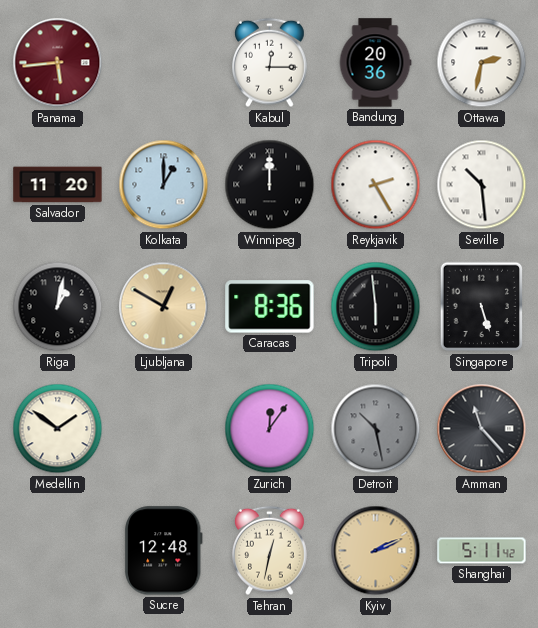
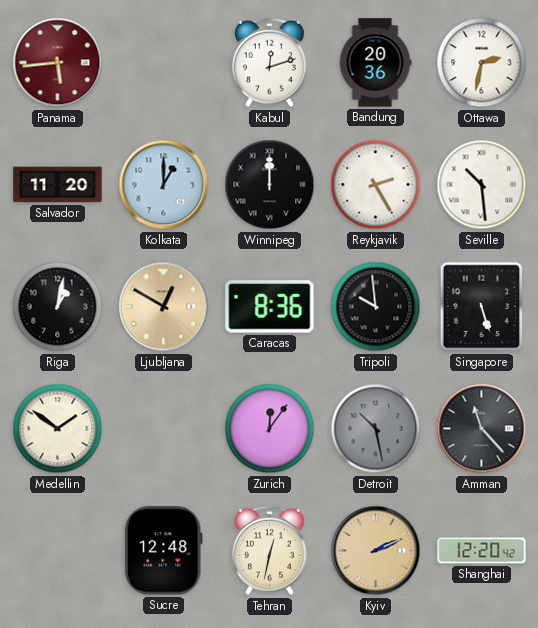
Kabul: 12:15 -> 12:12
Tripoli: 5:59 -> 9:59
Shanghai: 5:11 -> 12:20
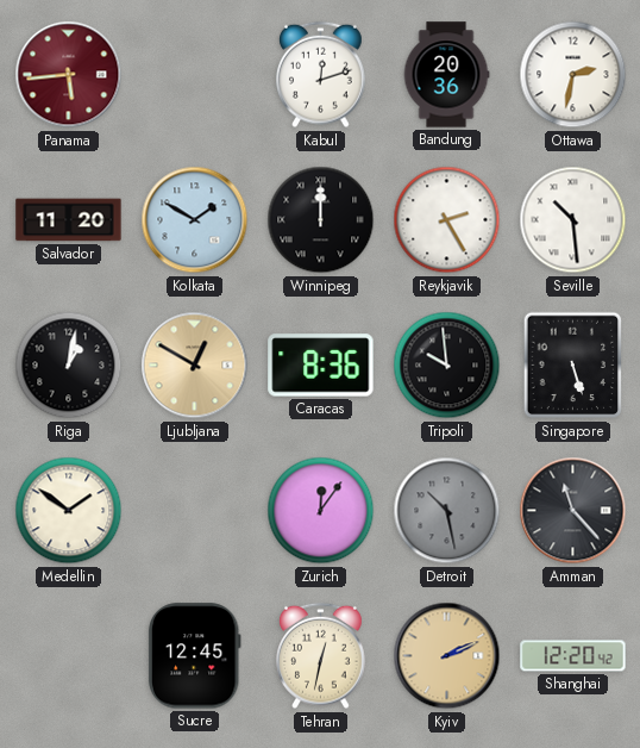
Kolkata: 1:00 -> 1:50
Sucre: 12:48 -> 12:45
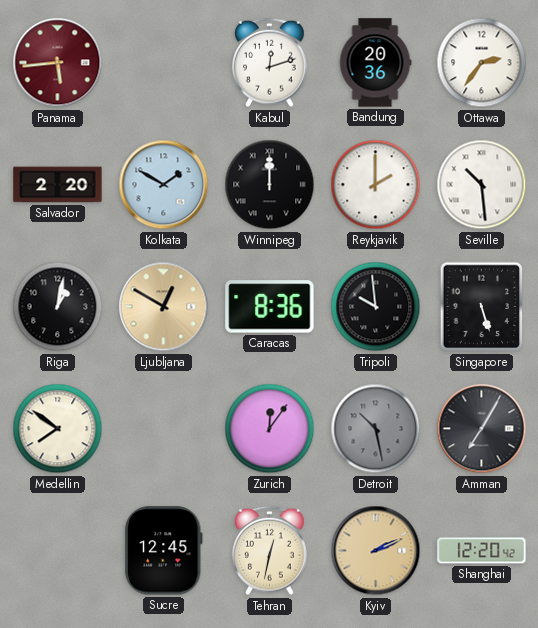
Ottawa: 2:32 -> 2:36
Salvador: 11:20 -> 2:20
Reykjavik: 2:25 -> 2:00
Medellin: 1:51 -> 7:51
Amman: 11:23 -> 7:05
